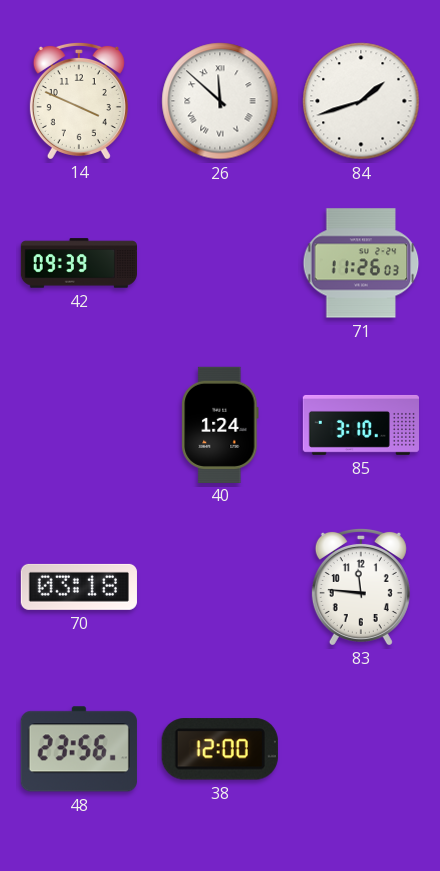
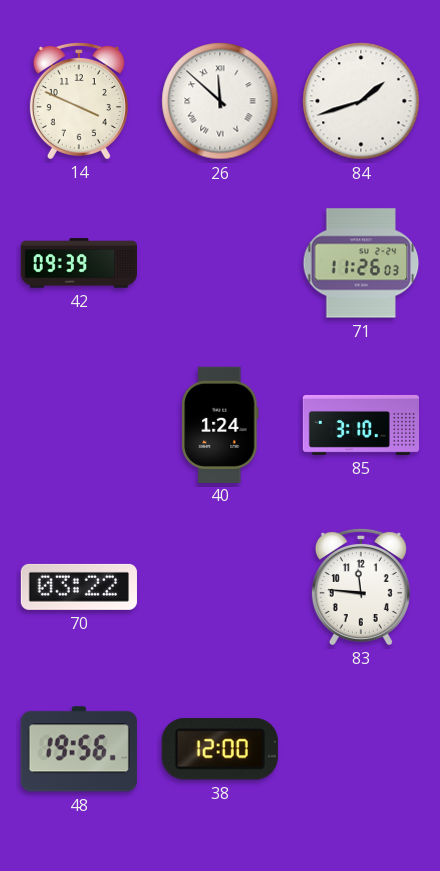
70: 03:18 -> 03:22
48: 23:56 -> 19:56
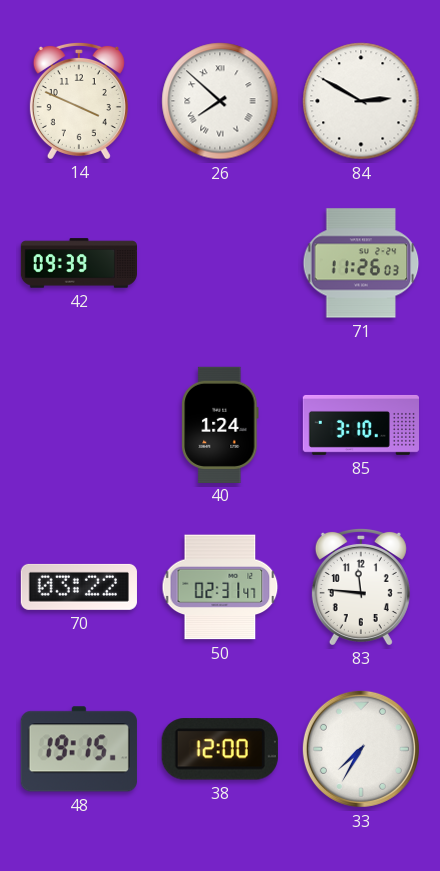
26: 11:52 -> 7:52
84: 1:42 -> 2:50
50: none -> 02:31
48: 19:56 -> 19:15
33: none -> 7:35
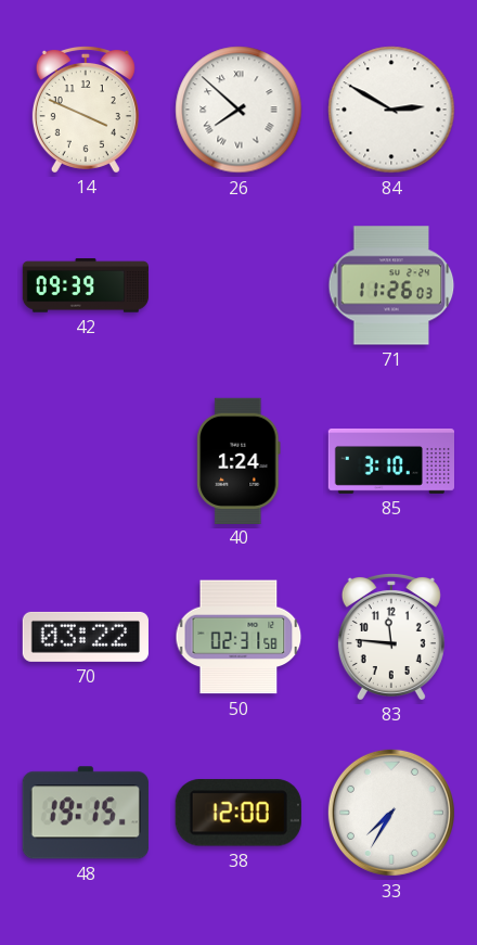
50: 02:31:47 -> 02:31:58
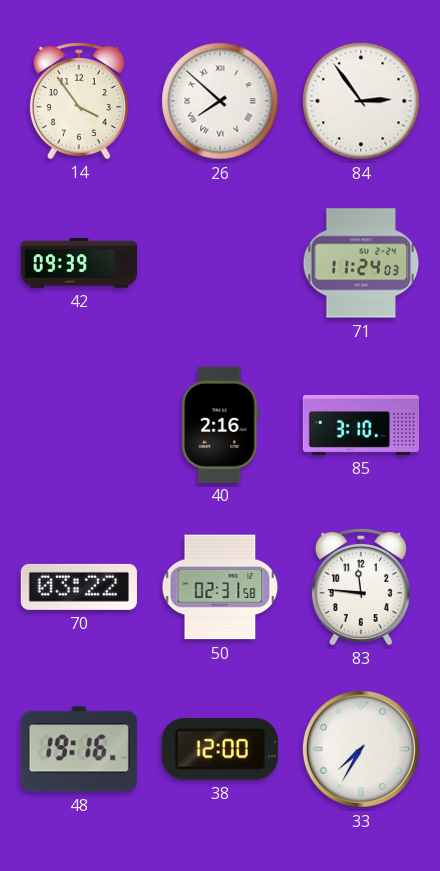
14: 3:49 -> 3:54
84: 2:50 -> 2:54
71: 11:26 -> 11:24
40: 1:24 -> 2:16
48: 19:15 -> 19:16
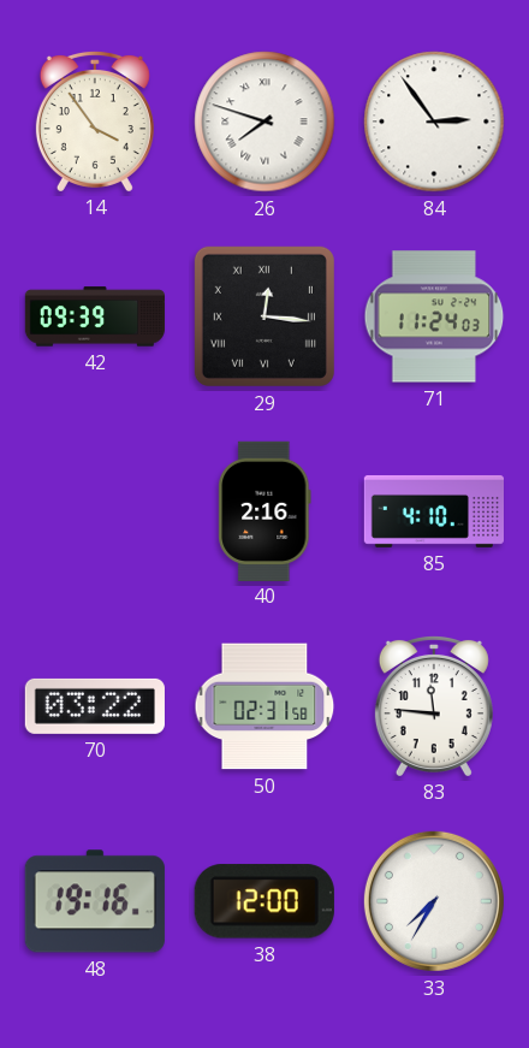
26: 7:52 -> 7:48
29: none -> 12:16
85: 3:10 -> 4:10
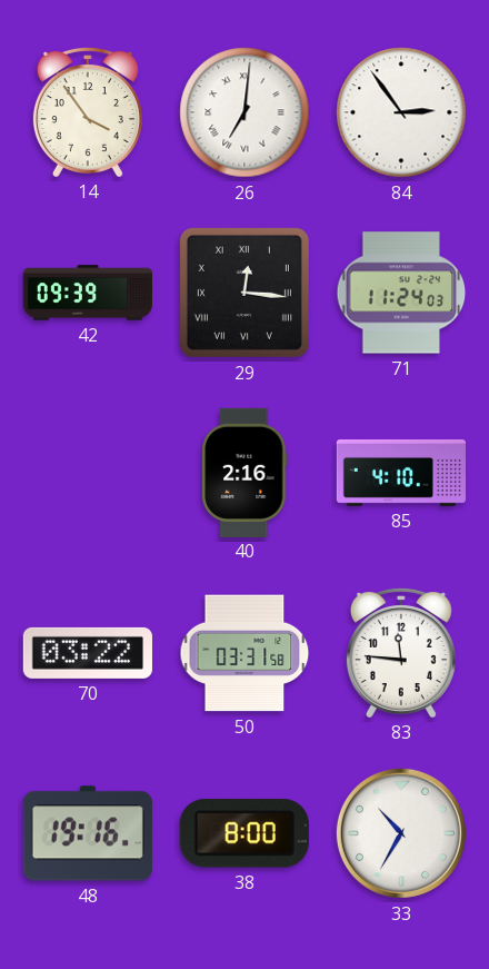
26: 7:48 -> 7:01
50: 02:31 -> 03:31
38: 12:00 -> 8:00
33: 7:35 -> 10:35
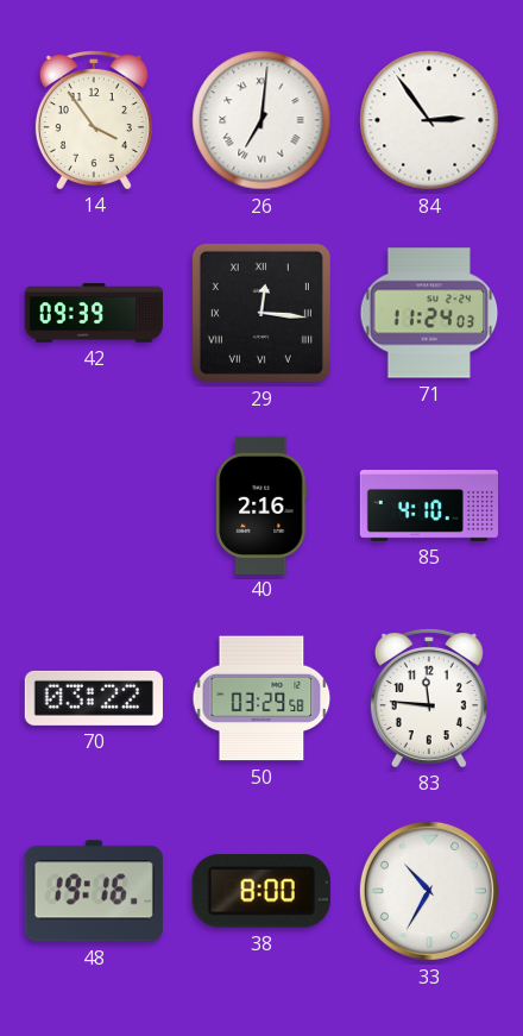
50: 03:31 -> 03:29
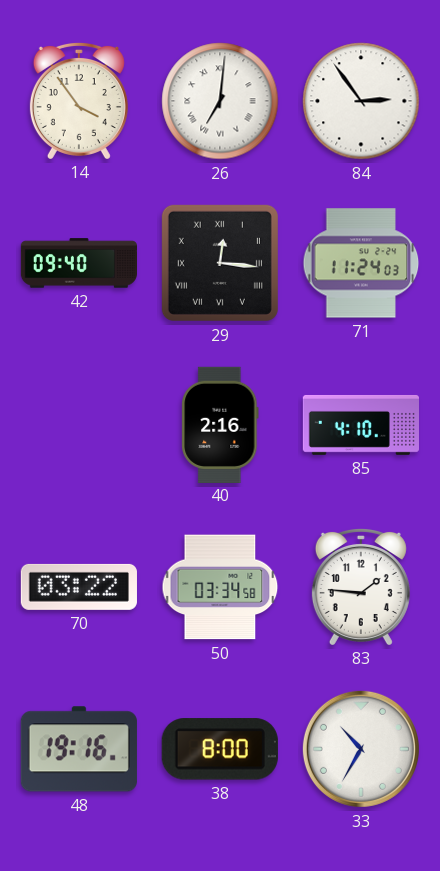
42: 09:39 -> 09:40
50: 03:29 -> 03:34
83: 11:46 -> 1:46
